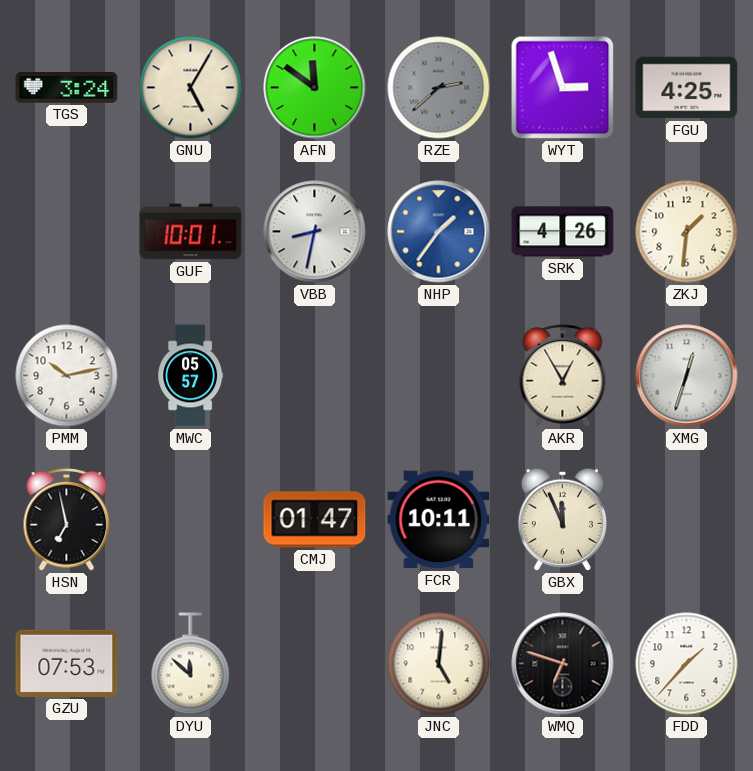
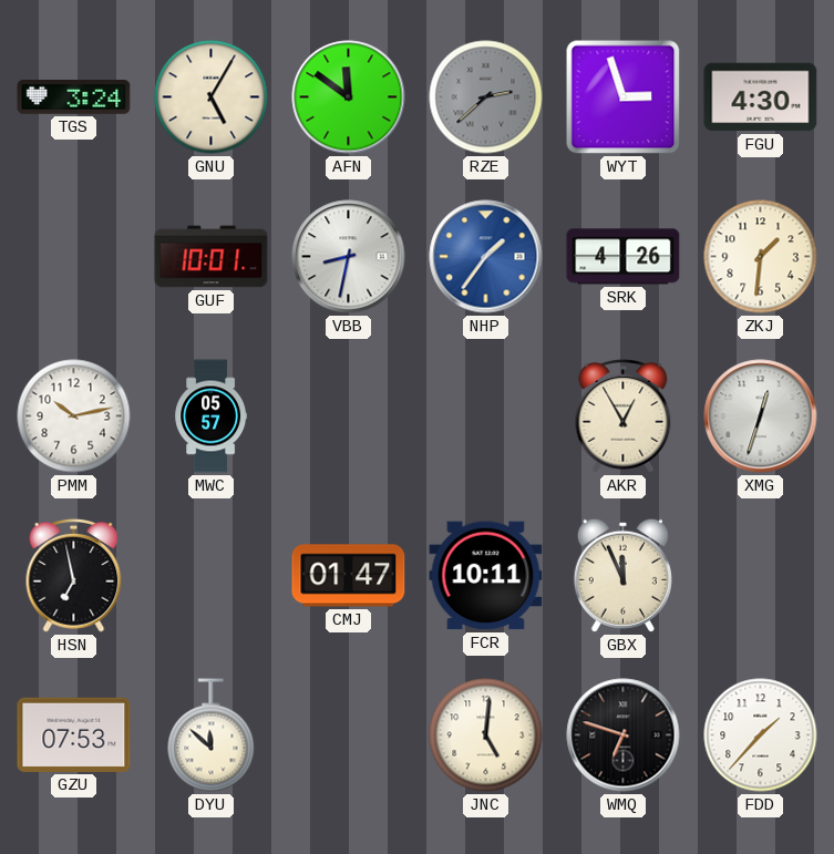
FGU: 4:25 -> 4:30
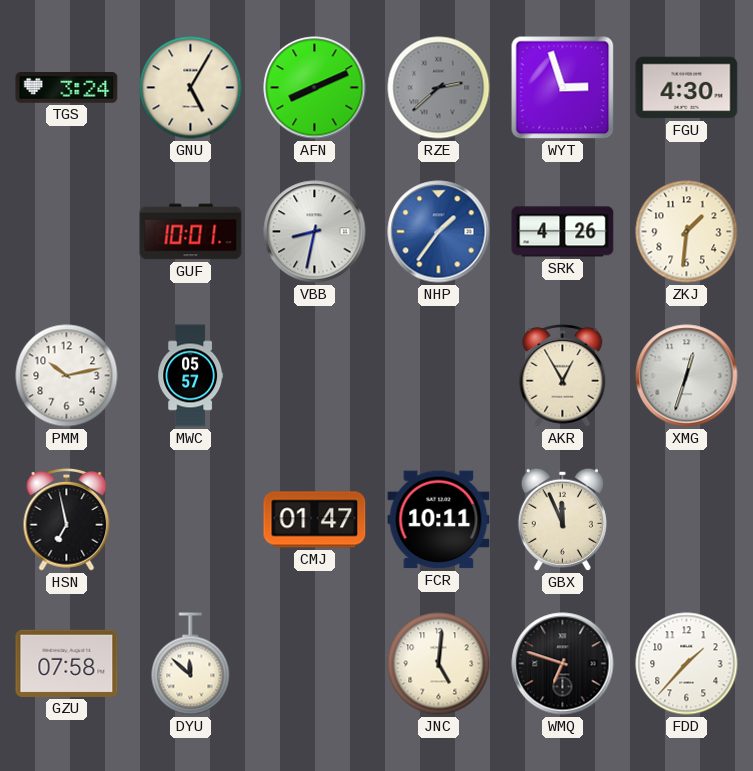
AFN: 11:51 -> 8:11
GZU: 07:53 -> 07:58
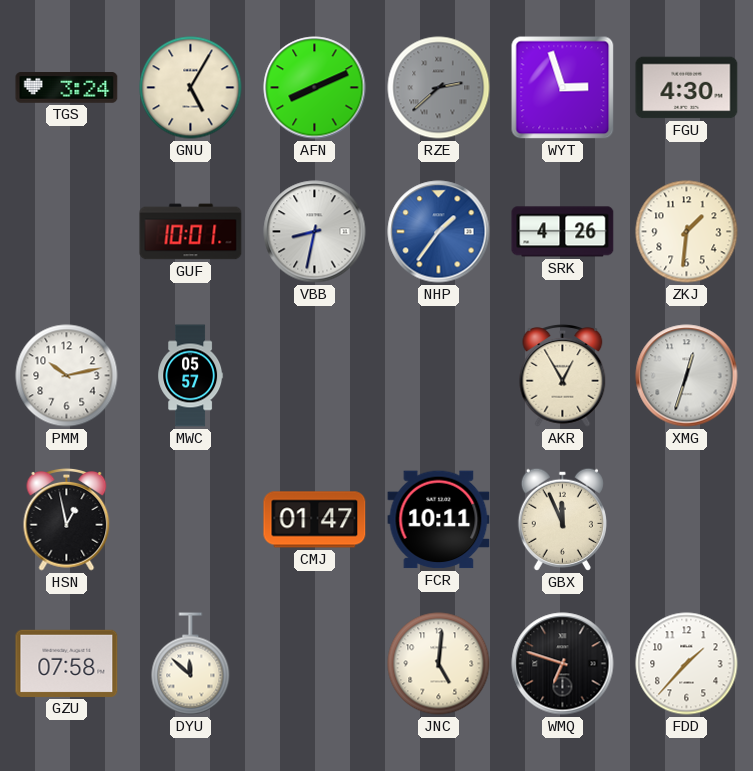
HSN: 6:58 -> 12:58
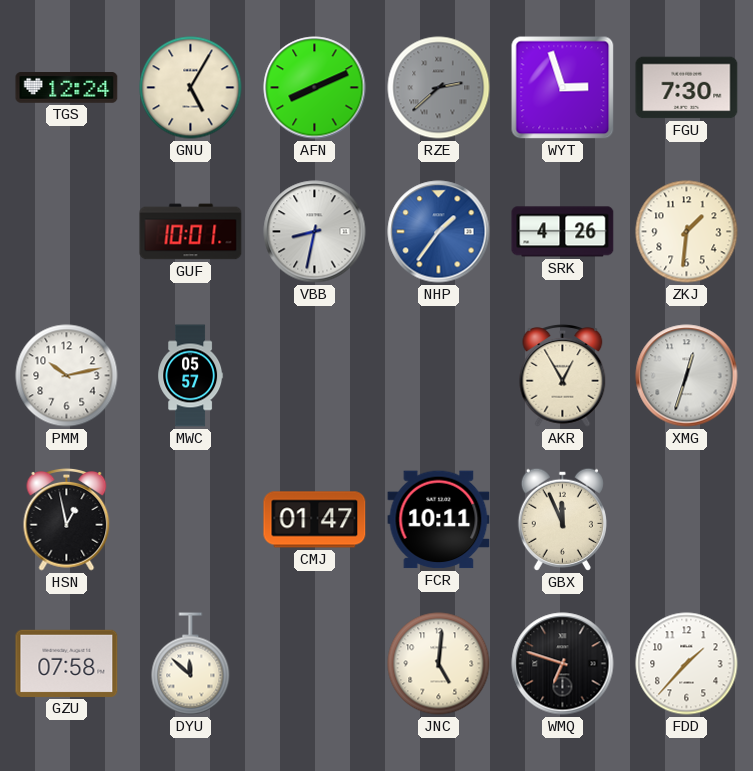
TGS: 3:24 -> 12:24
FGU: 4:30 -> 7:30
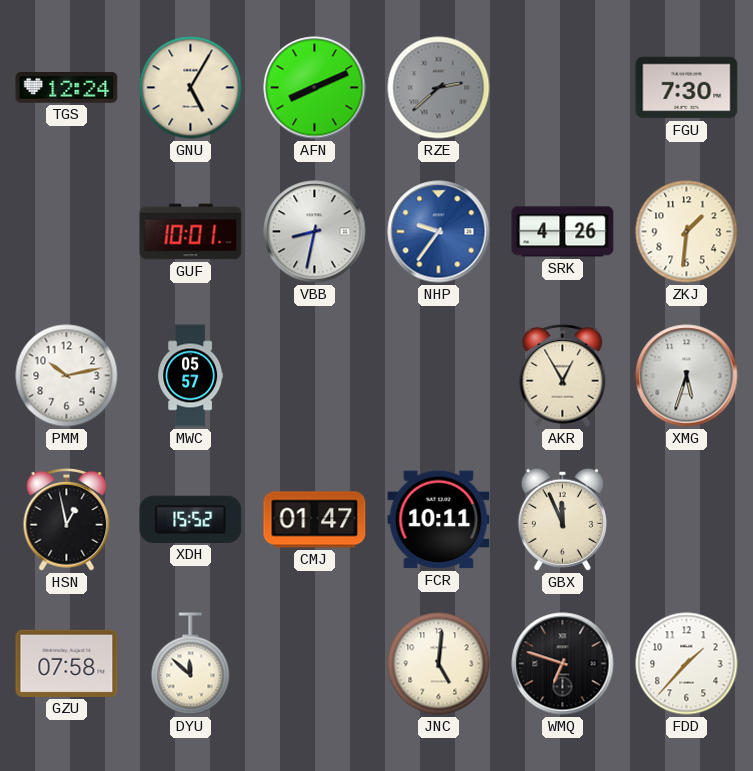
WYT: 2:57 -> none
NHP: 1:36 -> 9:36
XMG: 12:33 -> 5:33
XDH: none -> 15:52
